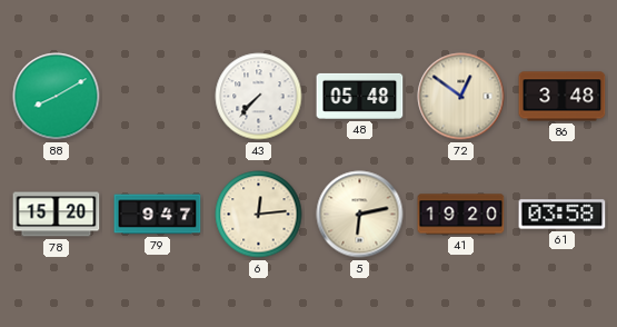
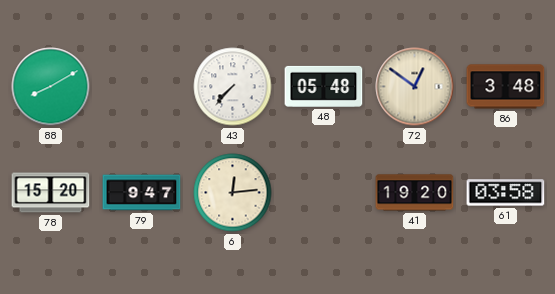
5: 6:13 -> none
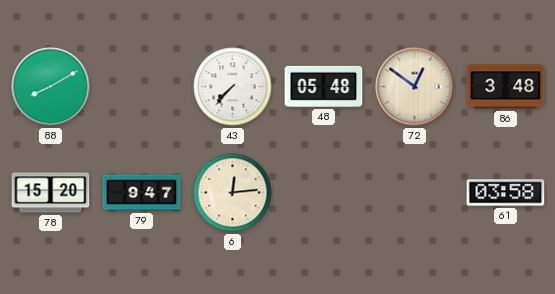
41: 19:20 -> none
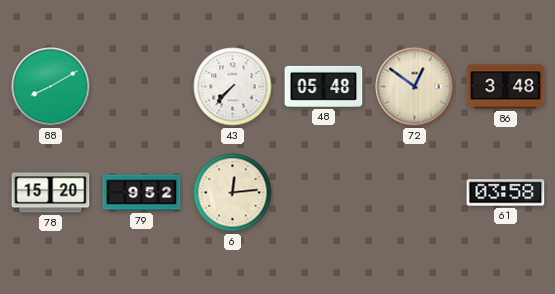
79: 9:47 -> 9:52
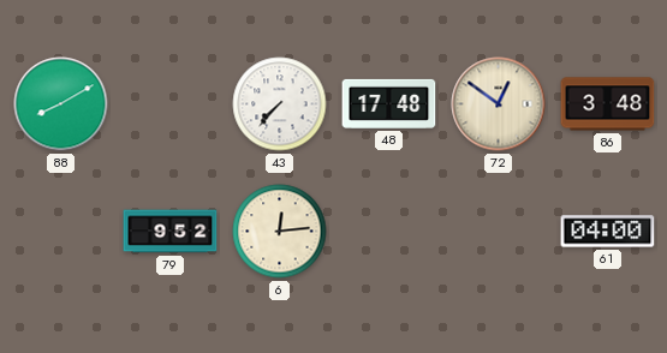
48: 05:48 -> 17:48
78: 15:20 -> none
61: 03:58 -> 04:00
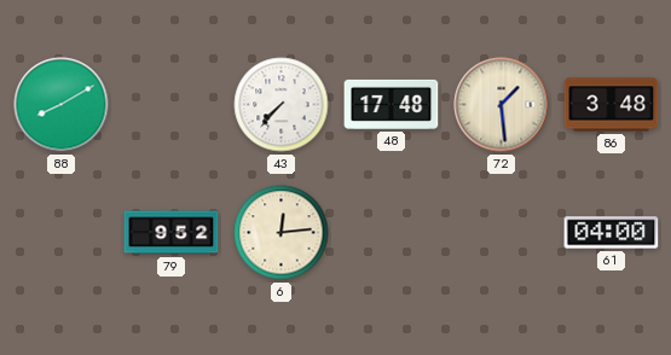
72: 12:51 -> 1:29
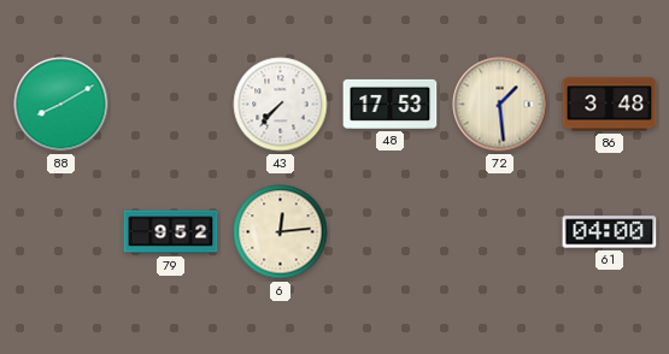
48: 17:48 -> 17:53
